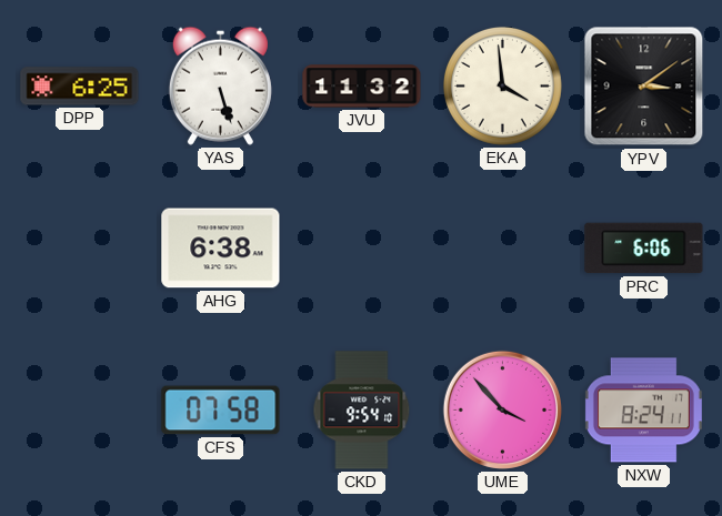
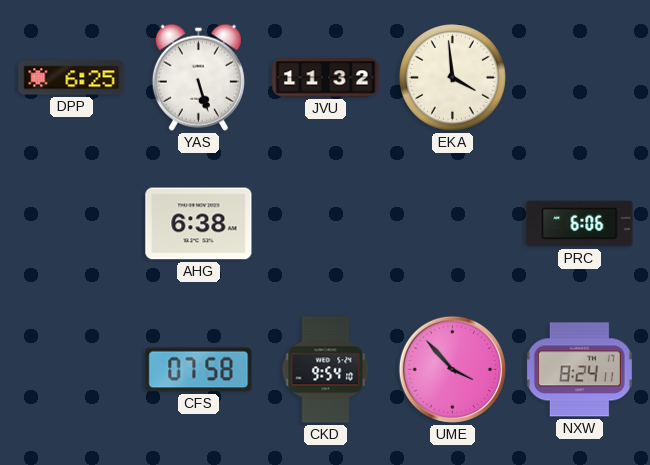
YPV: 3:09 -> none
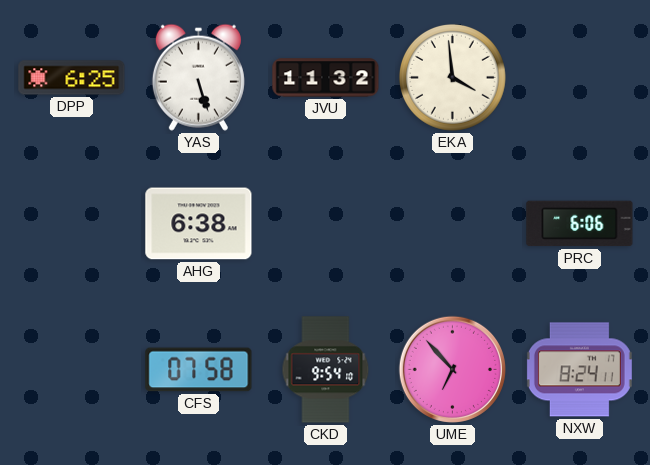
UME: 3:53 -> 6:53
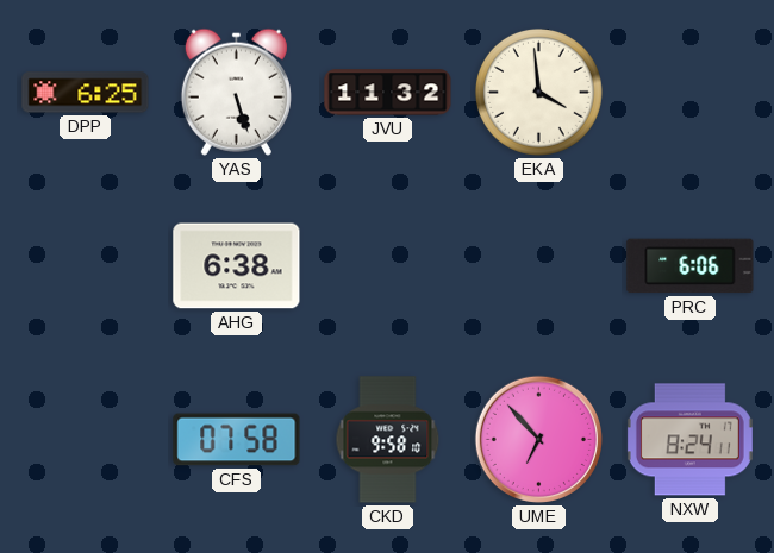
CKD: 9:54 -> 9:58
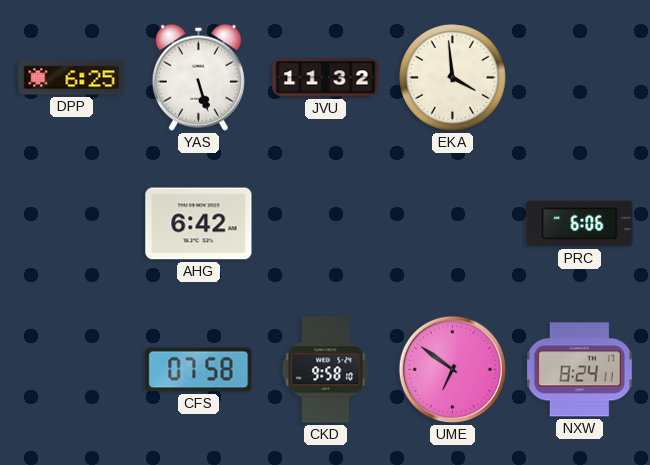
AHG: 6:38 -> 6:42
UME: 6:53 -> 6:51
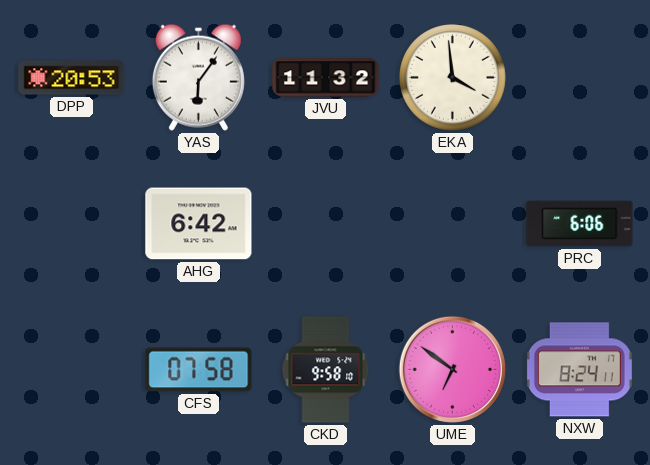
DPP: 6:25 -> 20:53
YAS: 5:27 -> 6:06
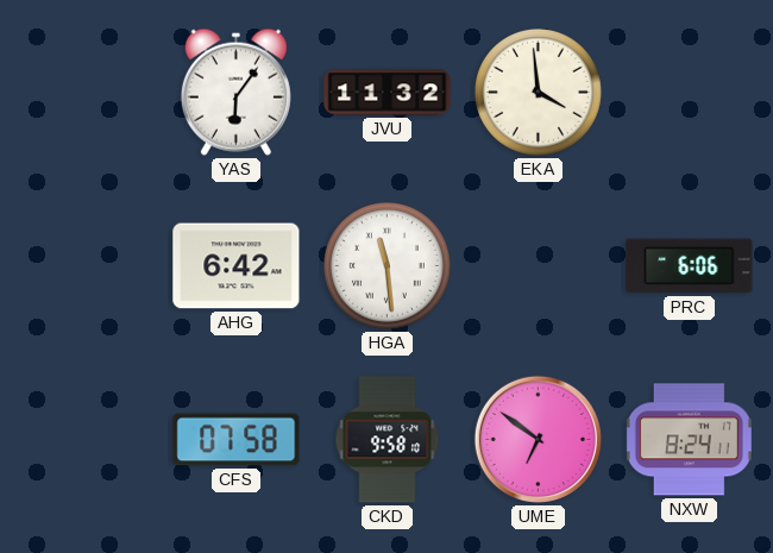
DPP: 20:53 -> none
HGA: none -> 11:29
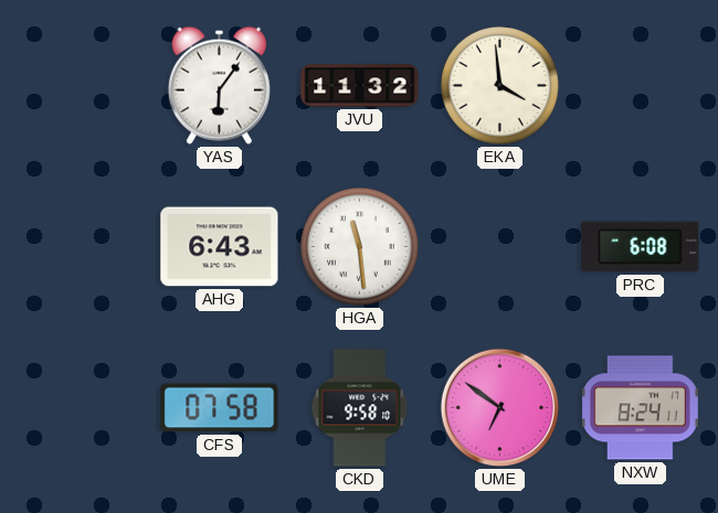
AHG: 6:42 -> 6:43
PRC: 6:06 -> 6:08
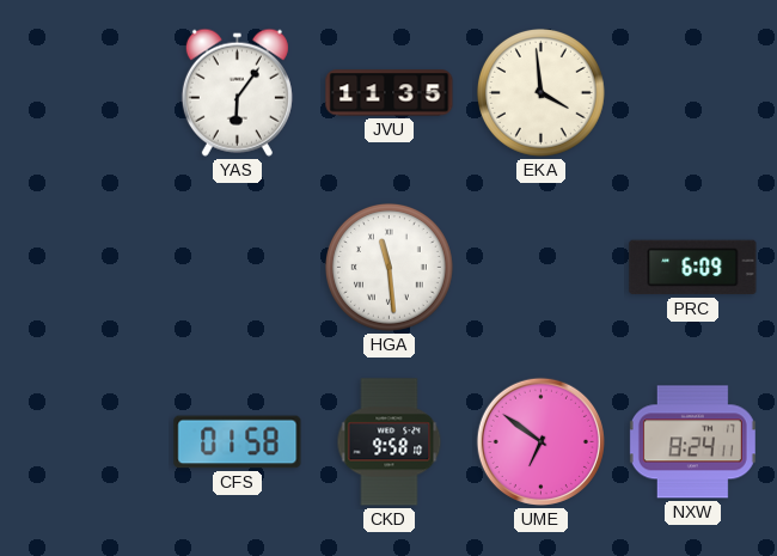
JVU: 11:32 -> 11:35
AHG: 6:43 -> none
PRC: 6:08 -> 6:09
CFS: 07:58 -> 01:58
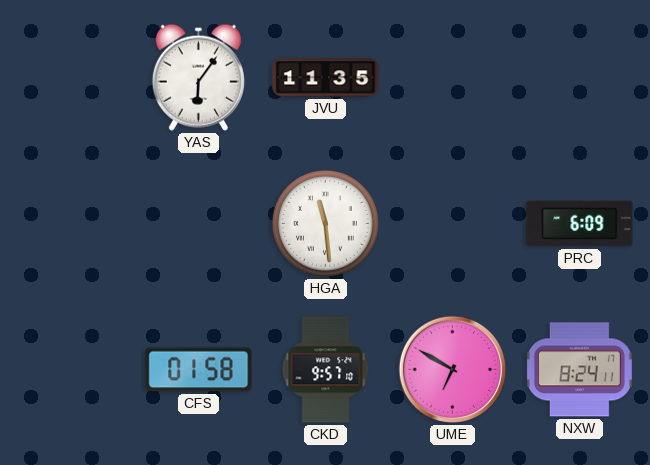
EKA: 3:59 -> none
CKD: 9:58 -> 9:57
UME: 6:51 -> 6:50
